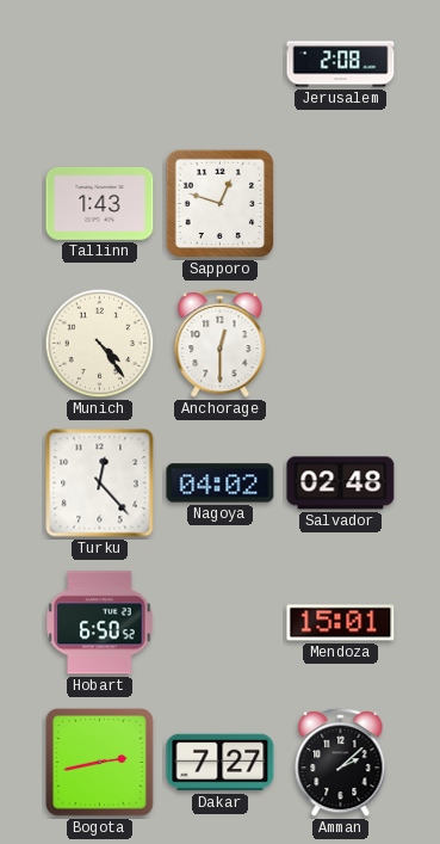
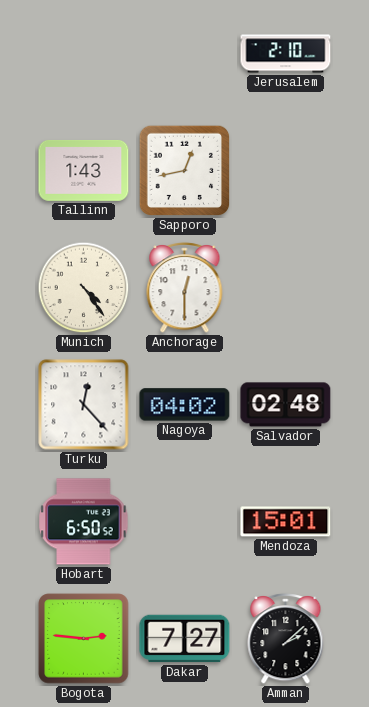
Jerusalem: 2:08 -> 2:10
Sapporo: 12:48 -> 12:43
Bogota: 2:43 -> 2:46
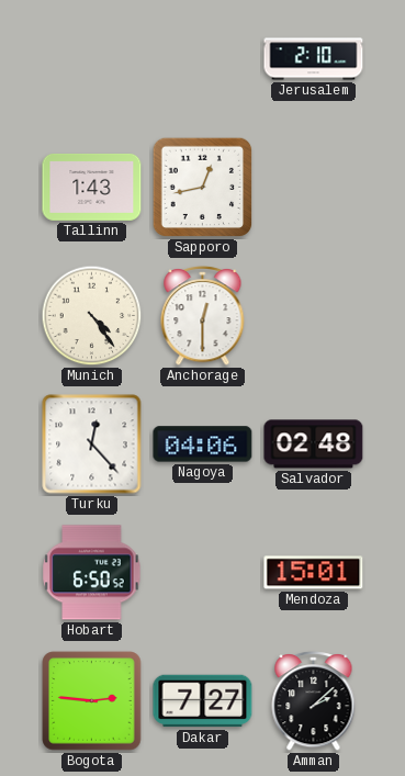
Nagoya: 04:02 -> 04:06
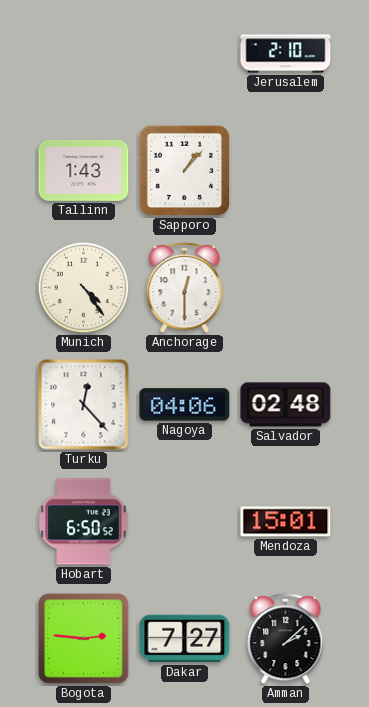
Sapporo: 12:43 -> 1:07
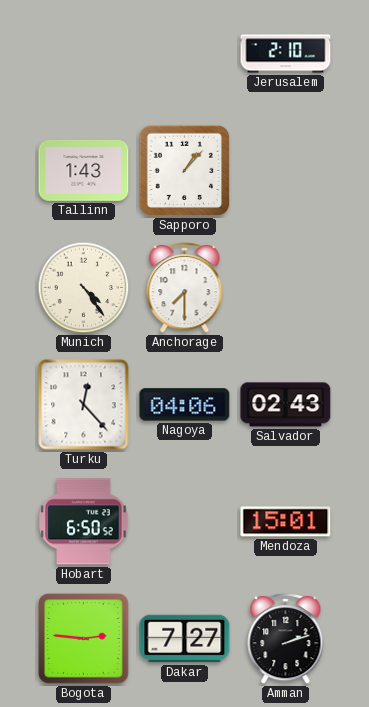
Anchorage: 12:30 -> 7:30
Salvador: 02:48 -> 02:43
Amman: 2:08 -> 2:12
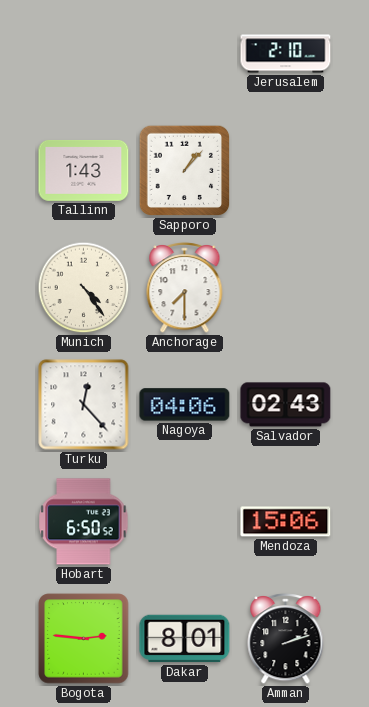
Mendoza: 15:01 -> 15:06
Dakar: 7:27 -> 8:01
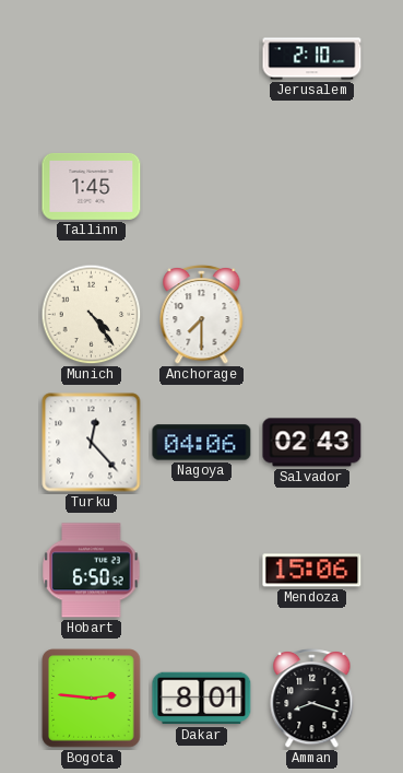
Tallinn: 1:43 -> 1:45
Sapporo: 1:07 -> none
Amman: 2:12 -> 8:18
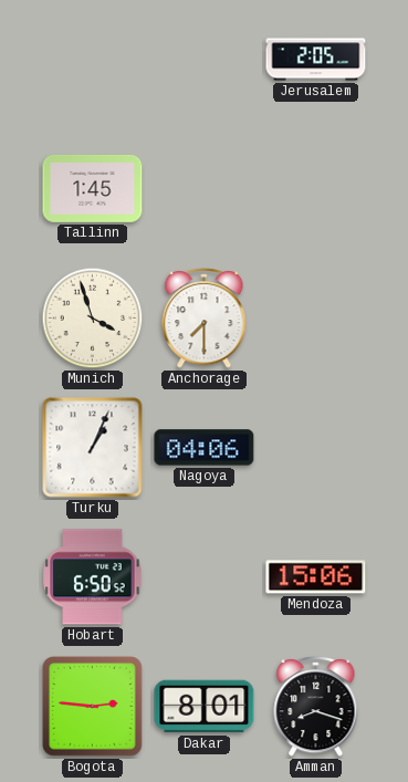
Jerusalem: 2:10 -> 2:05
Munich: 4:24 -> 3:57
Turku: 12:23 -> 1:04
Salvador: 02:43 -> none
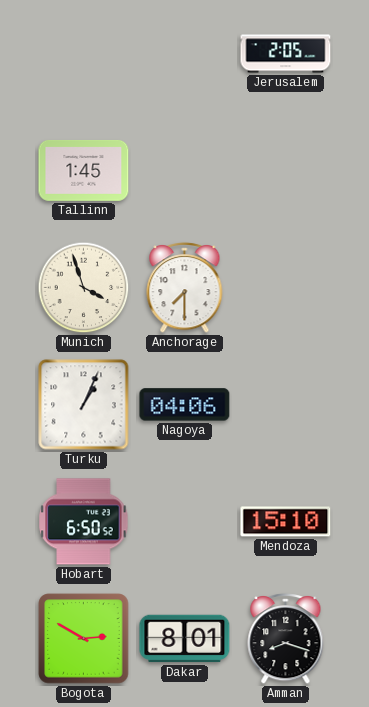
Mendoza: 15:06 -> 15:10
Bogota: 2:46 -> 2:50
